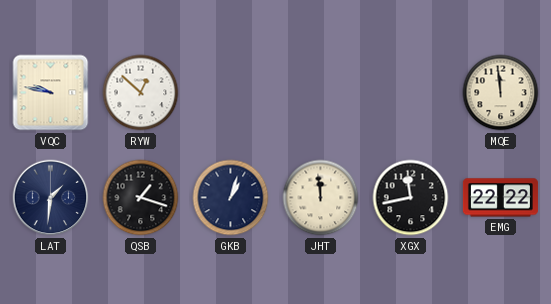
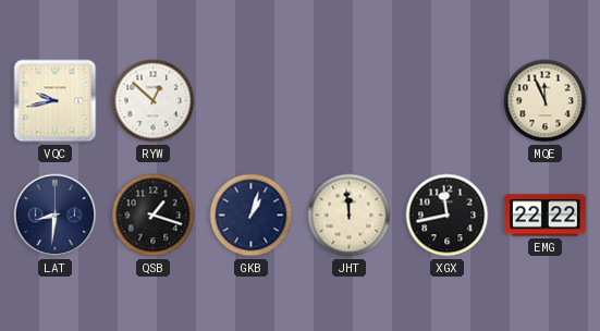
VQC: 9:47 -> 9:43
MQE: 11:59 -> 11:56
LAT: 1:31 -> 8:31
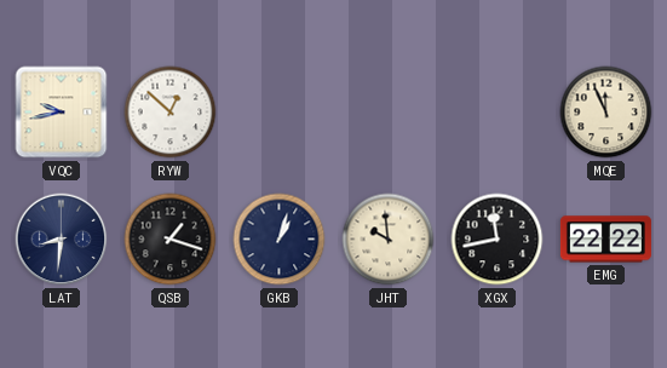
JHT: 11:59 -> 9:59
